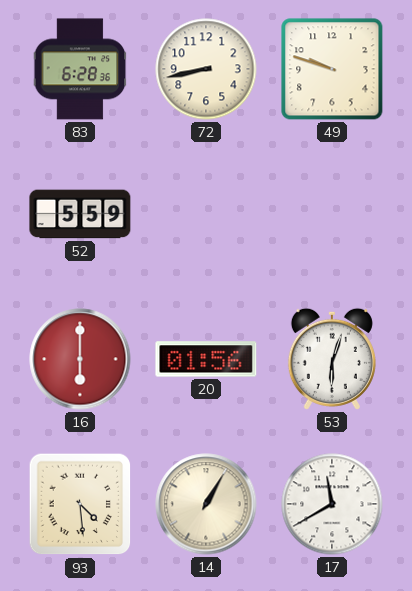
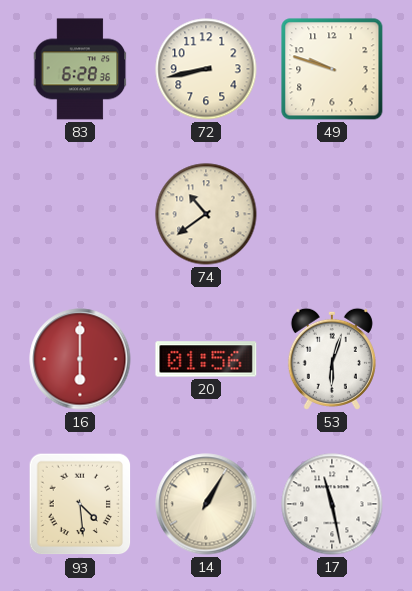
52: 5:59 -> none
74: none -> 10:39
17: 11:40 -> 11:28
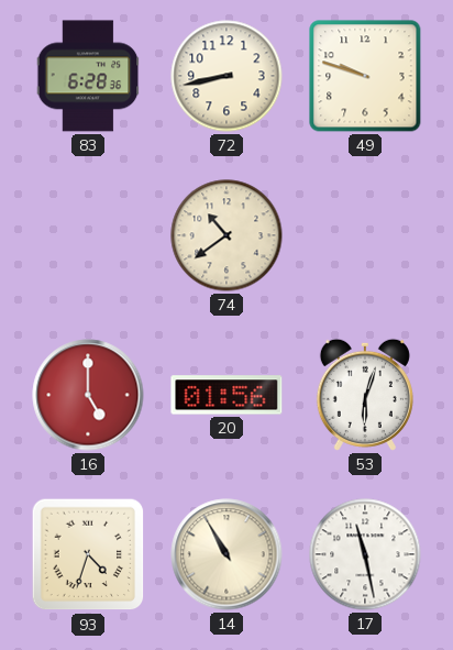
16: 6:00 -> 5:00
93: 4:29 -> 4:33
14: 1:05 -> 10:55
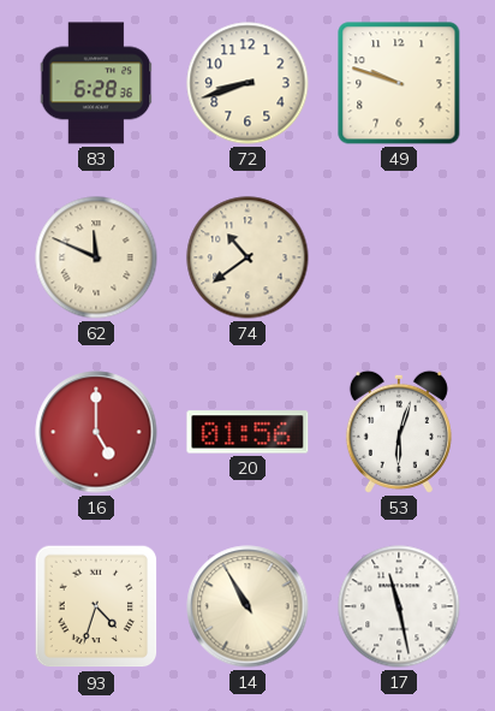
72: 8:43 -> 8:42
62: none -> 11:49
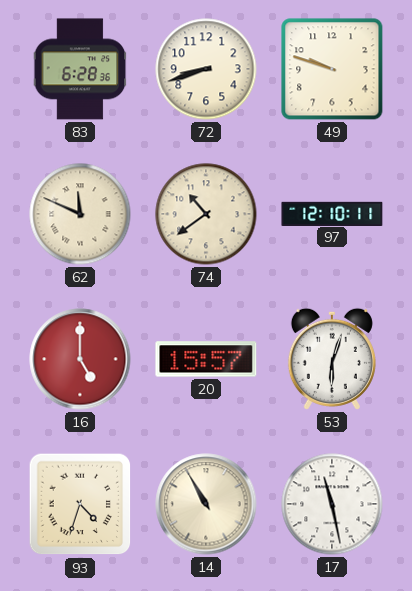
97: none -> 12:10
20: 01:56 -> 15:57
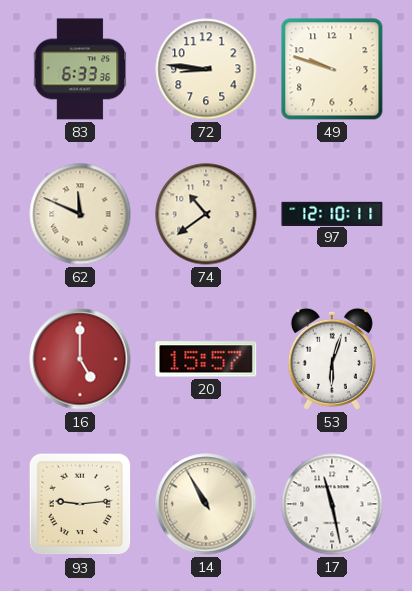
83: 6:28 -> 6:33
72: 8:42 -> 8:46
93: 4:33 -> 9:14
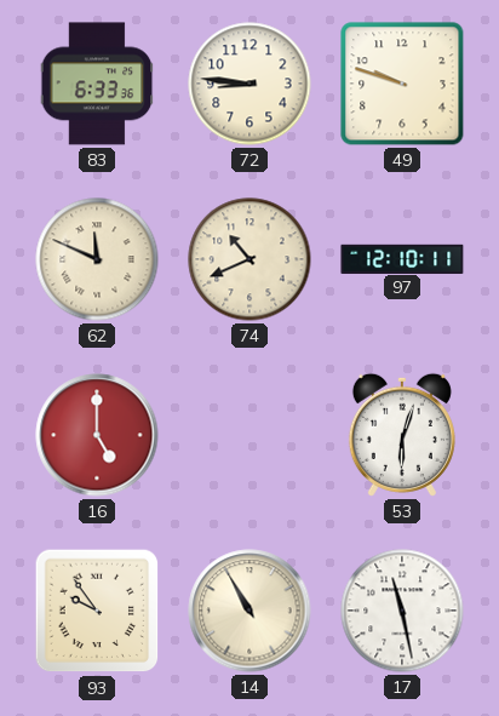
74: 10:39 -> 10:41
20: 15:57 -> none
93: 9:14 -> 9:54
